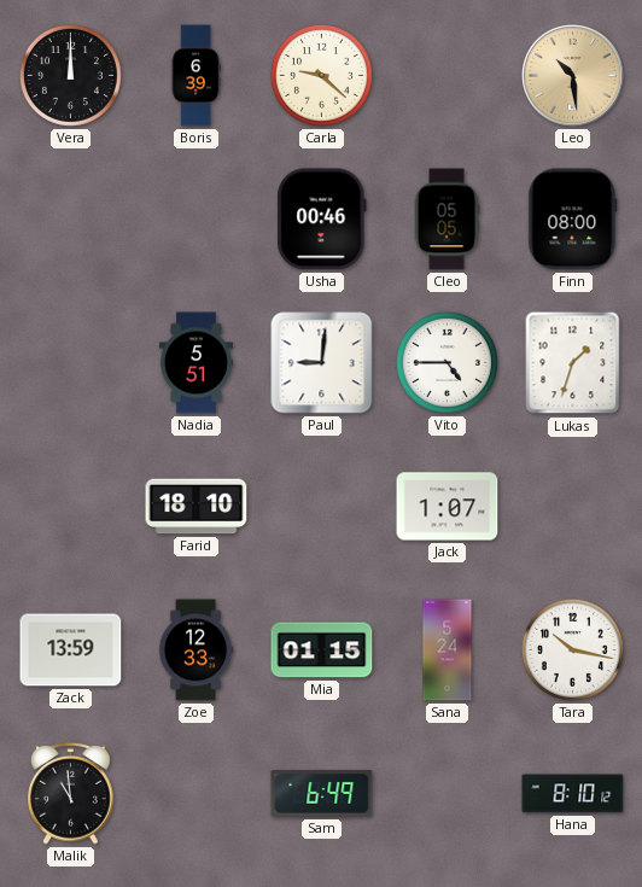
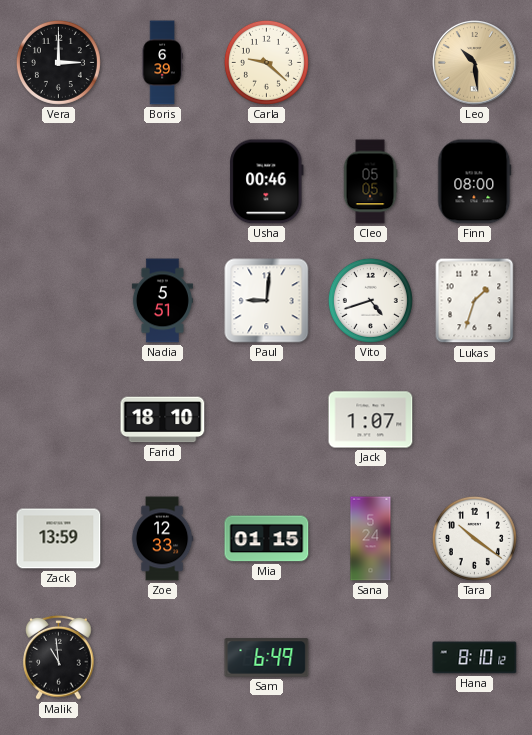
Vera: 12:00 -> 3:00
Vito: 4:45 -> 4:42
Tara: 10:17 -> 10:21
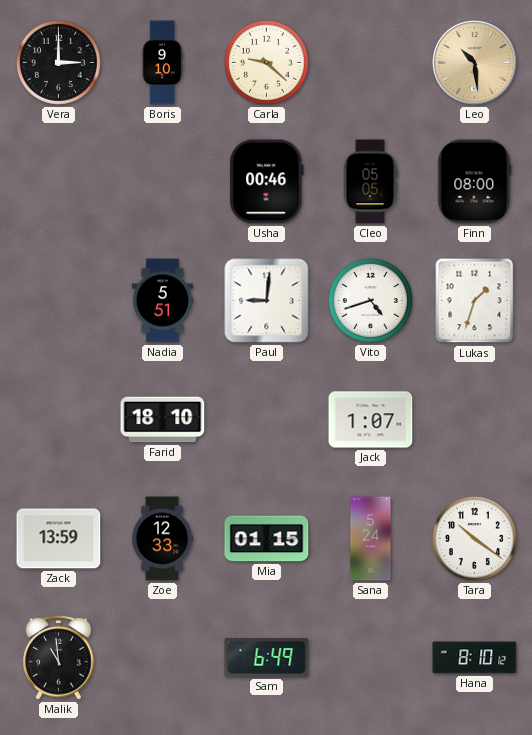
Boris: 6:39 -> 9:10
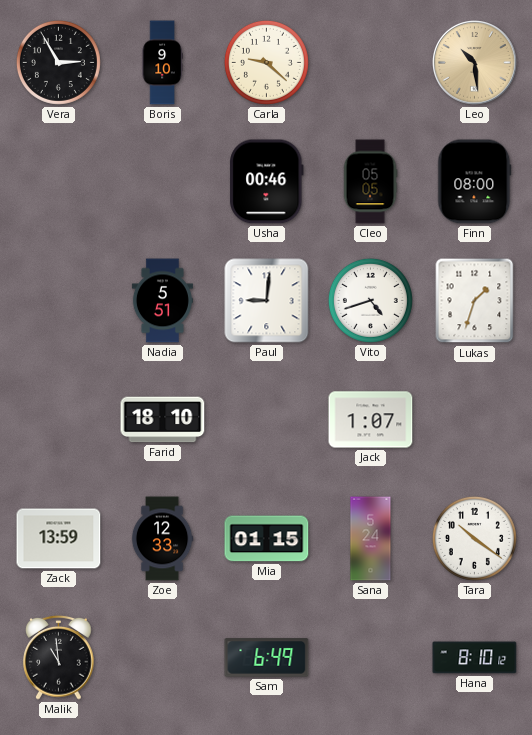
Vera: 3:00 -> 2:55
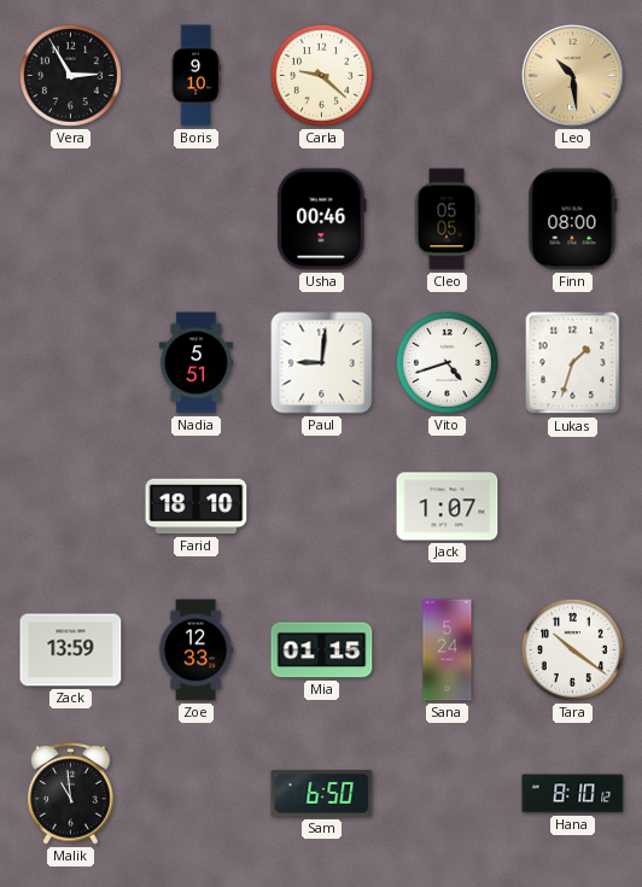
Sam: 6:49 -> 6:50
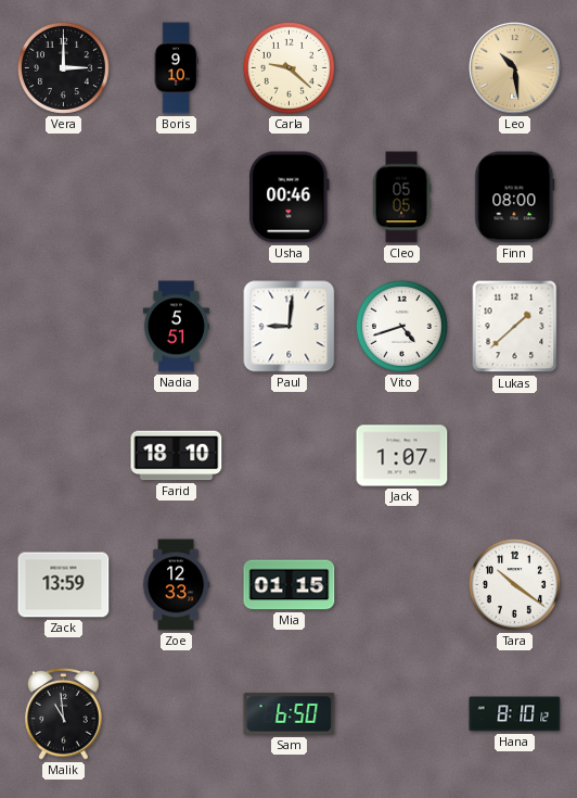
Vera: 2:55 -> 3:00
Lukas: 1:33 -> 1:38
Sana: 5:24 -> none
